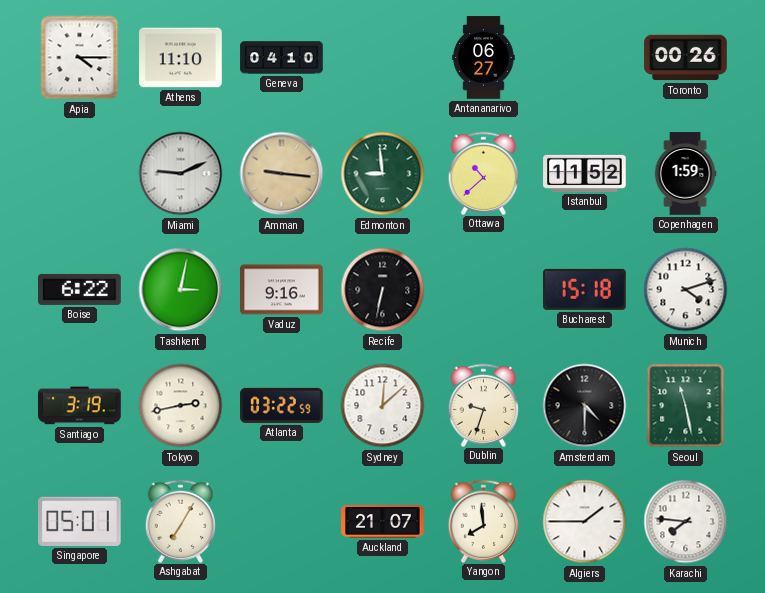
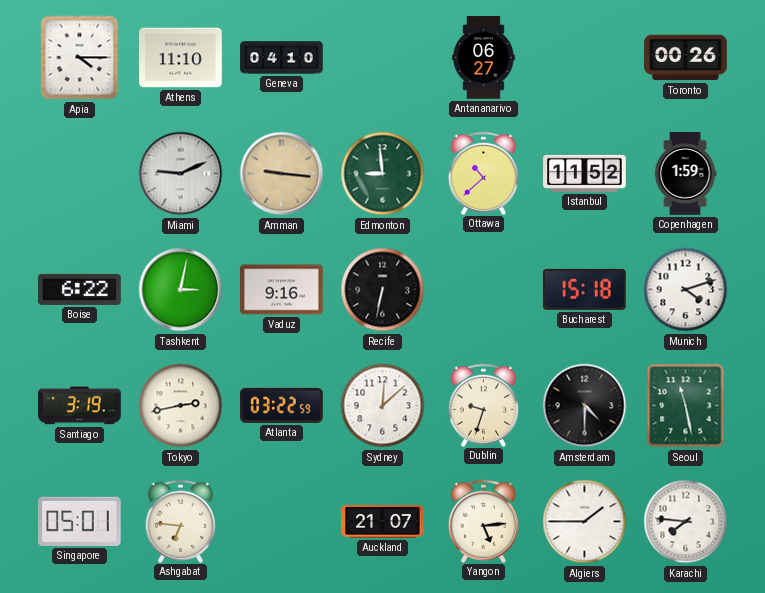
Ashgabat: 7:05 -> 6:46
Yangon: 7:59 -> 5:14
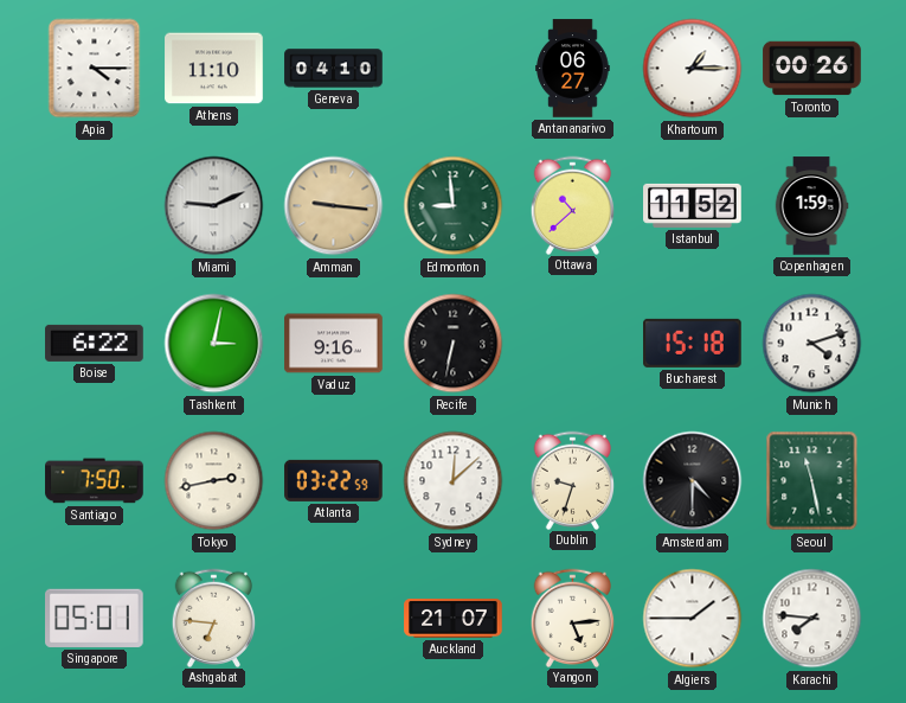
Khartoum: none -> 1:15
Santiago: 3:19 -> 7:50
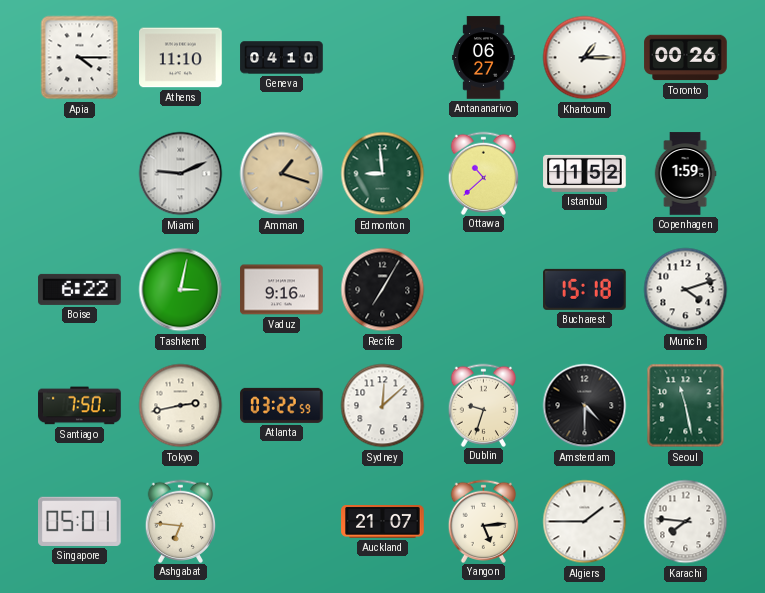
Amman: 9:16 -> 1:18
Recife: 6:32 -> 7:05
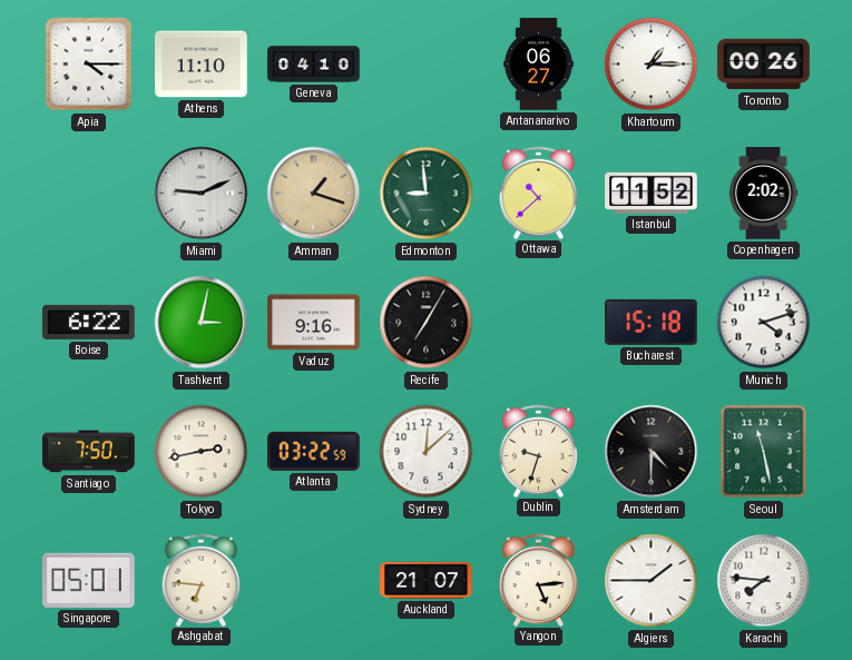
Copenhagen: 1:59 -> 2:02
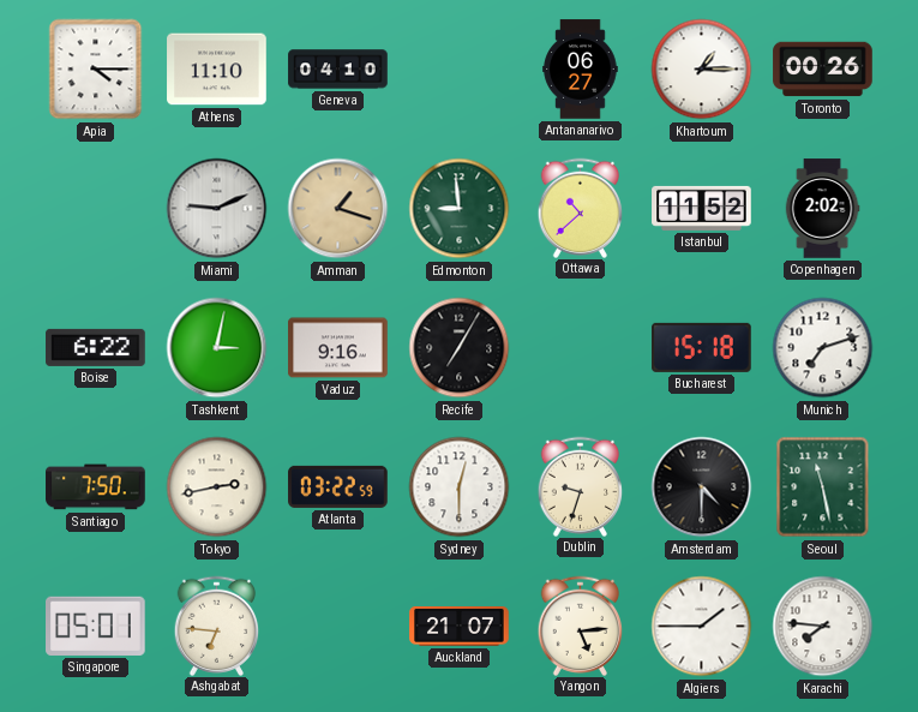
Munich: 4:12 -> 7:12
Sydney: 12:08 -> 12:30
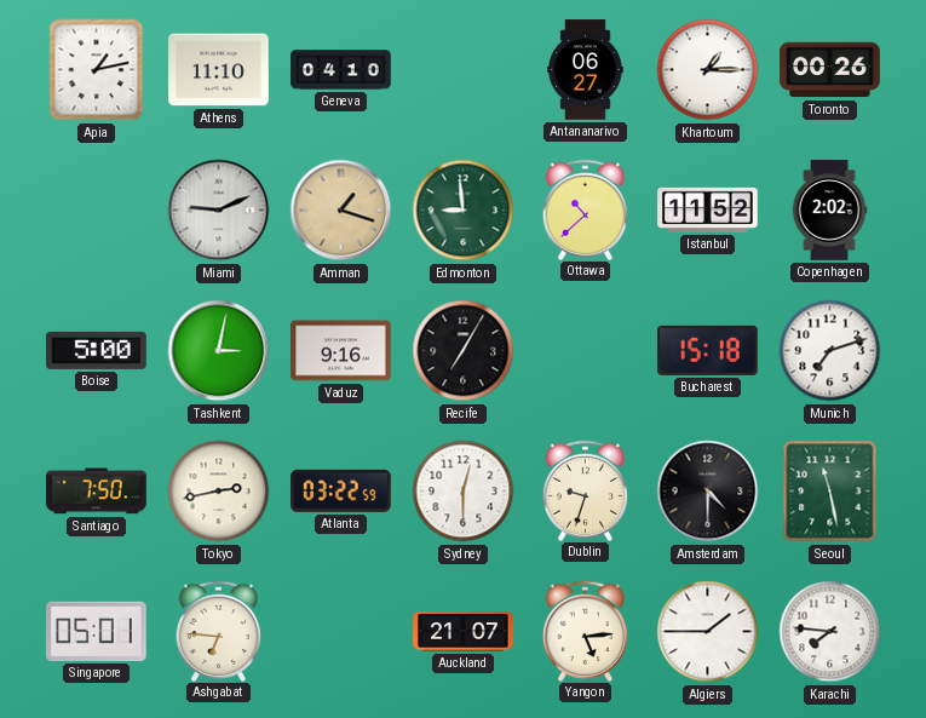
Apia: 4:15 -> 1:13
Boise: 6:22 -> 5:00
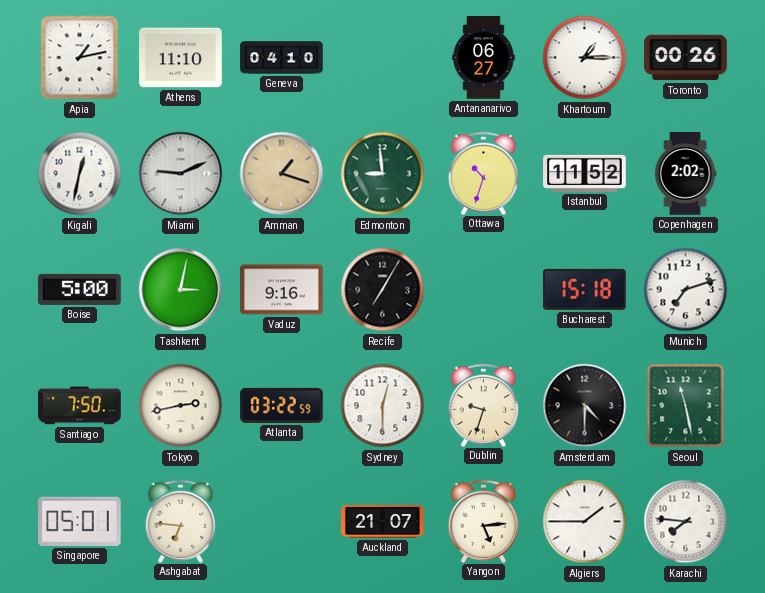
Kigali: none -> 12:32
Ottawa: 10:38 -> 10:33
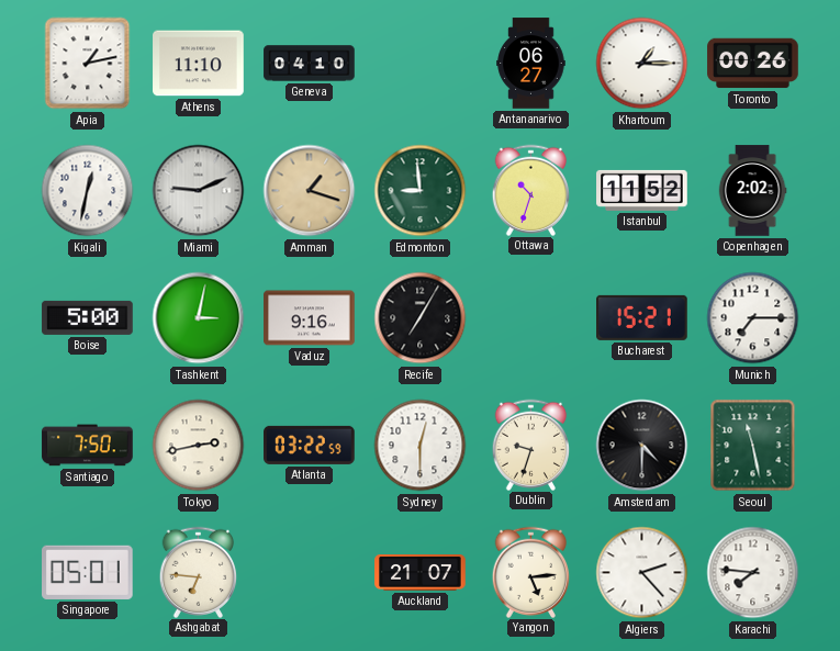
Bucharest: 15:18 -> 15:21
Munich: 7:12 -> 7:15
Algiers: 1:45 -> 2:23
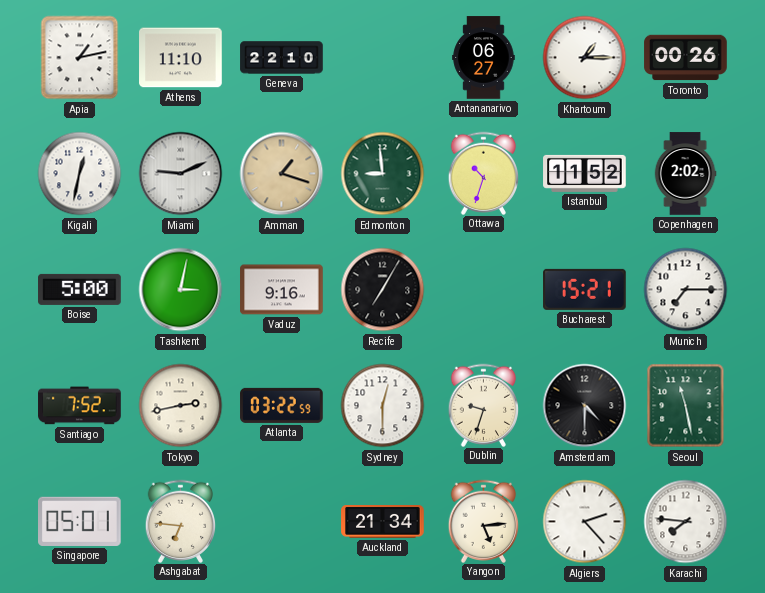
Geneva: 04:10 -> 22:10
Santiago: 7:50 -> 7:52
Auckland: 21:07 -> 21:34
